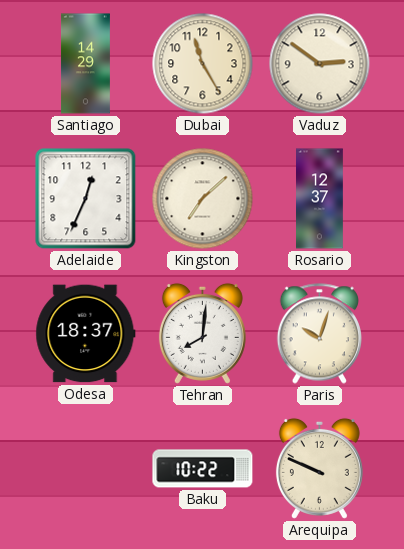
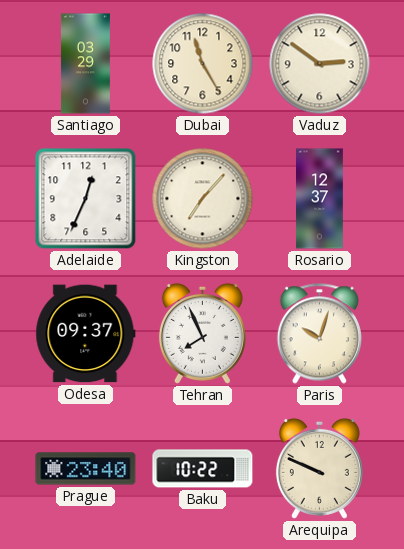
Santiago: 14:29 -> 03:29
Kingston: 7:08 -> 7:07
Odesa: 18:37 -> 09:37
Tehran: 8:01 -> 7:56
Prague: none -> 23:40
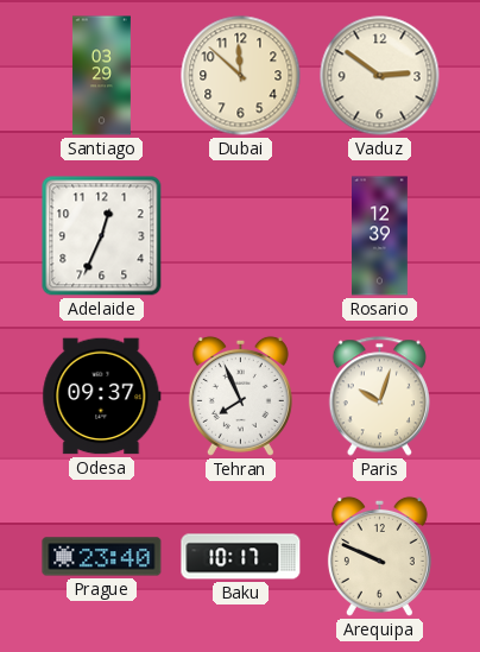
Dubai: 11:25 -> 11:52
Kingston: 7:07 -> none
Rosario: 12:37 -> 12:39
Baku: 10:22 -> 10:17
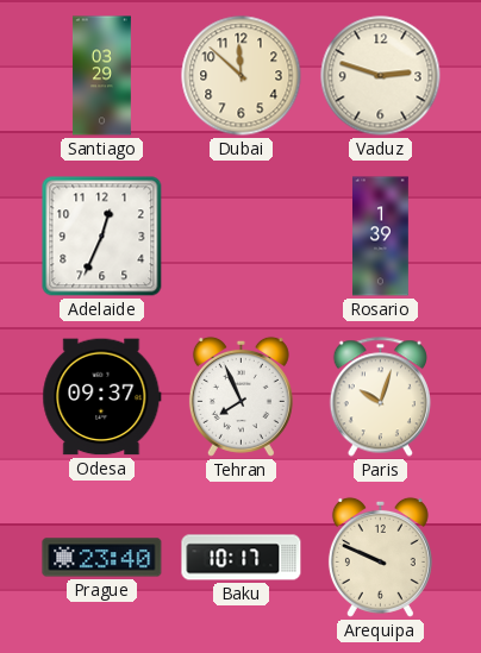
Vaduz: 2:51 -> 2:48
Rosario: 12:39 -> 1:39
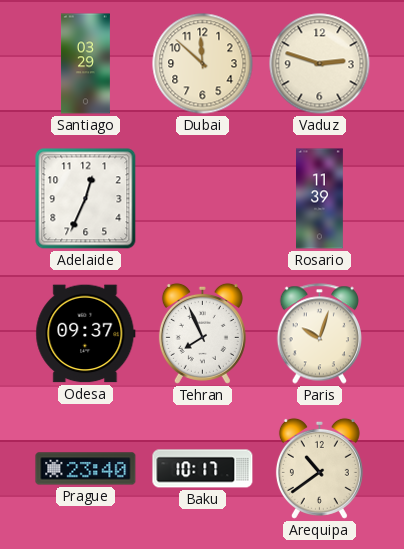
Rosario: 1:39 -> 11:39
Arequipa: 9:49 -> 10:39
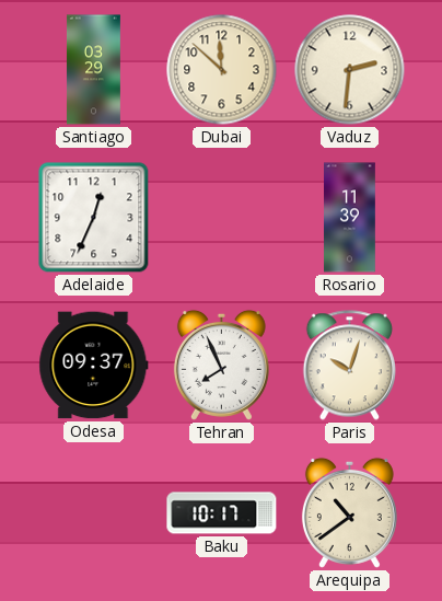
Vaduz: 2:48 -> 2:31
Prague: 23:40 -> none
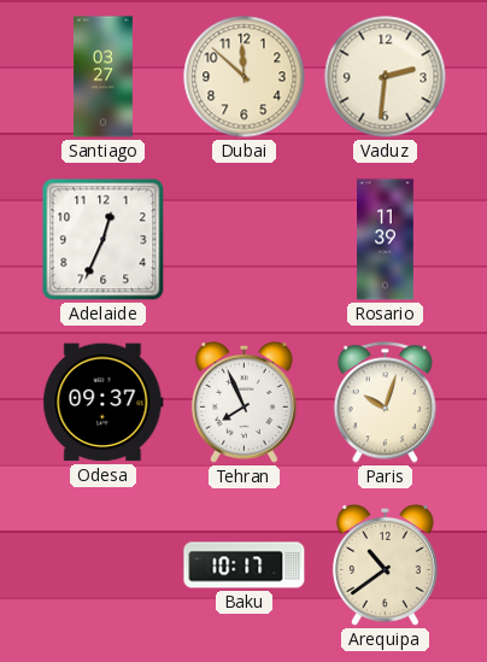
Santiago: 03:29 -> 03:27
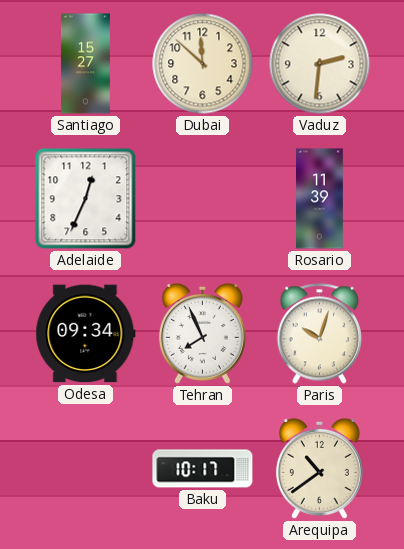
Santiago: 03:27 -> 15:27
Odesa: 09:37 -> 09:34
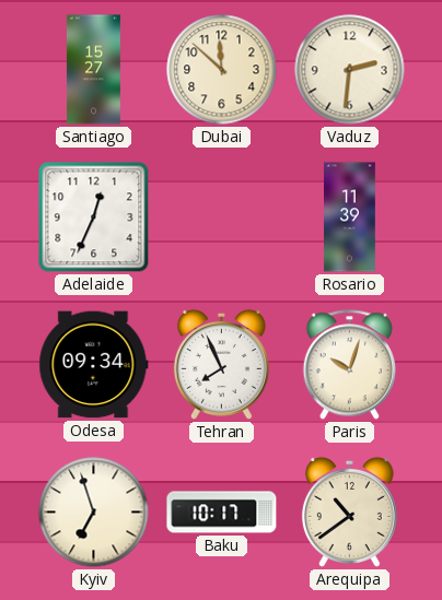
Kyiv: none -> 6:57
